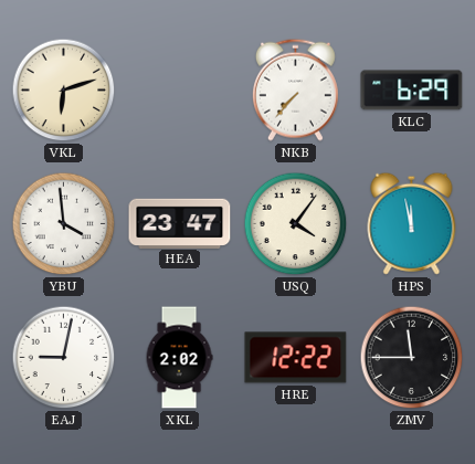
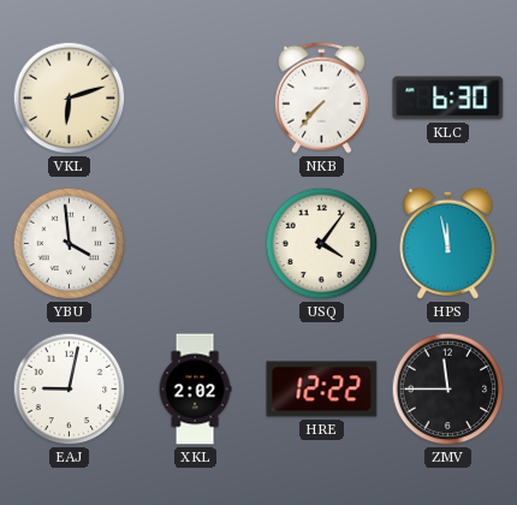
KLC: 6:29 -> 6:30
HEA: 23:47 -> none
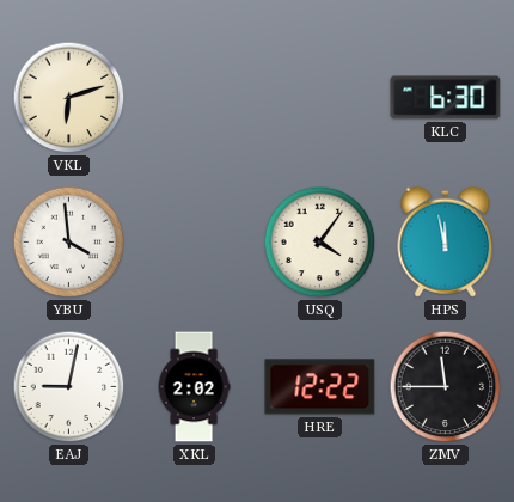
NKB: 7:37 -> none
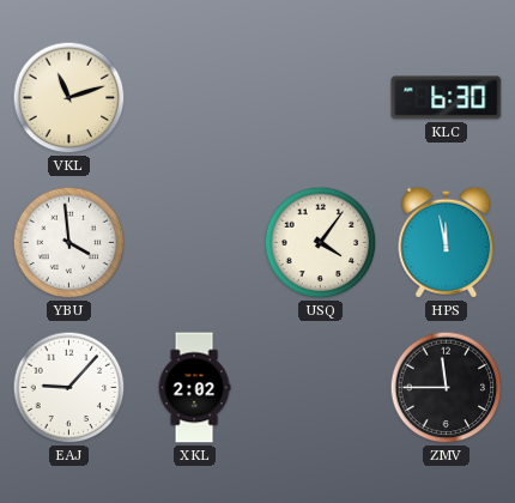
VKL: 6:12 -> 11:12
EAJ: 9:02 -> 9:07
HRE: 12:22 -> none
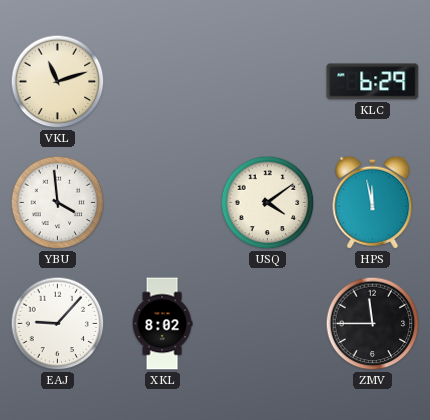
KLC: 6:30 -> 6:29
USQ: 4:06 -> 4:09
XKL: 2:02 -> 8:02
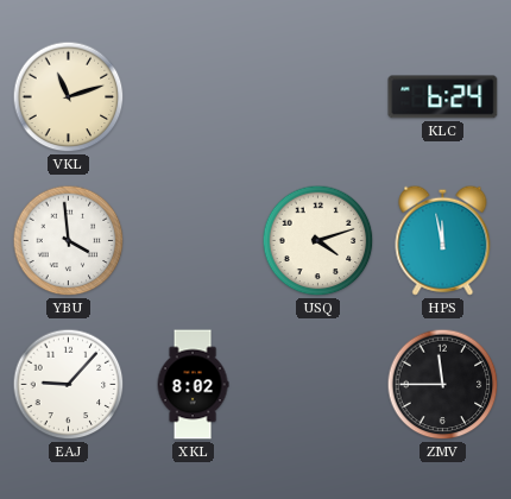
KLC: 6:29 -> 6:24
USQ: 4:09 -> 4:12
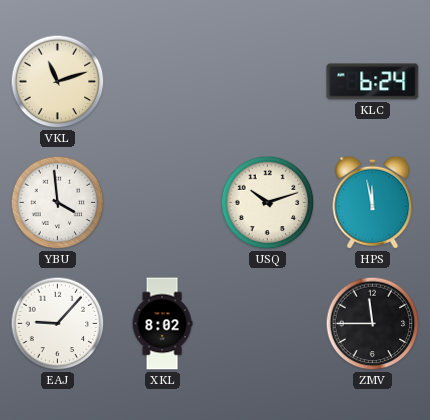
USQ: 4:12 -> 10:12
